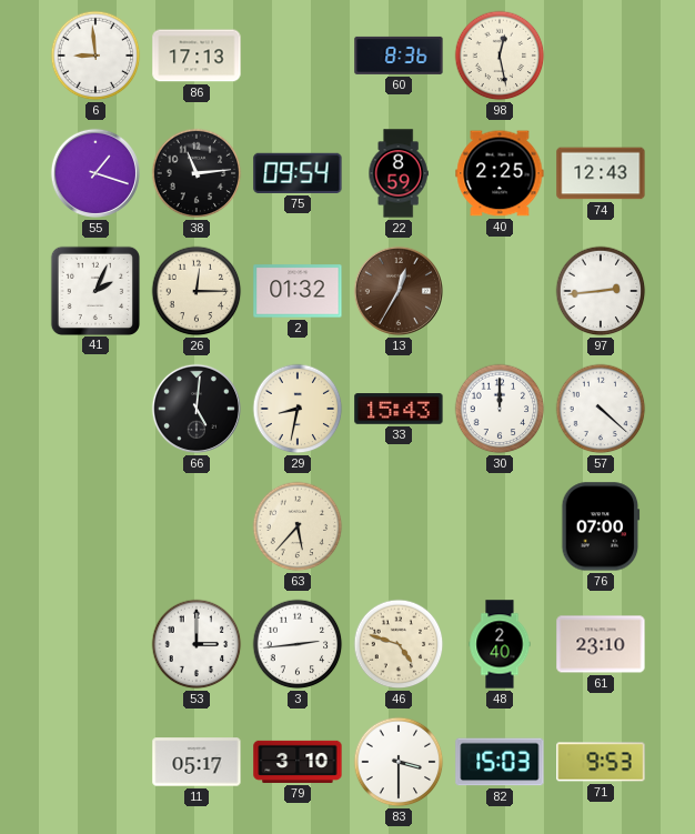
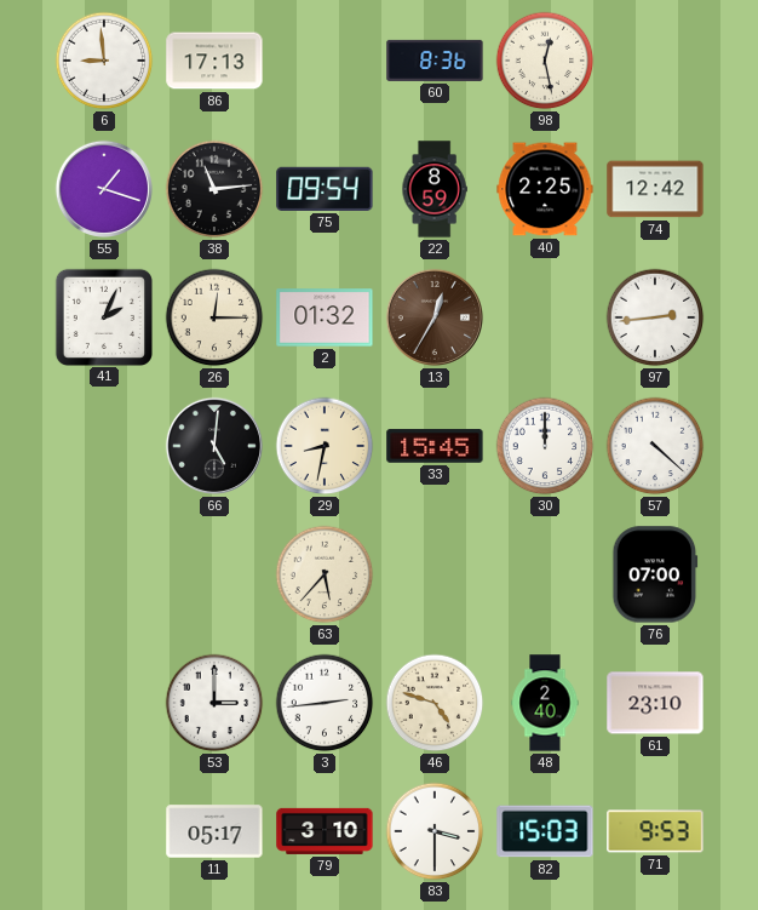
74: 12:43 -> 12:42
33: 15:43 -> 15:45
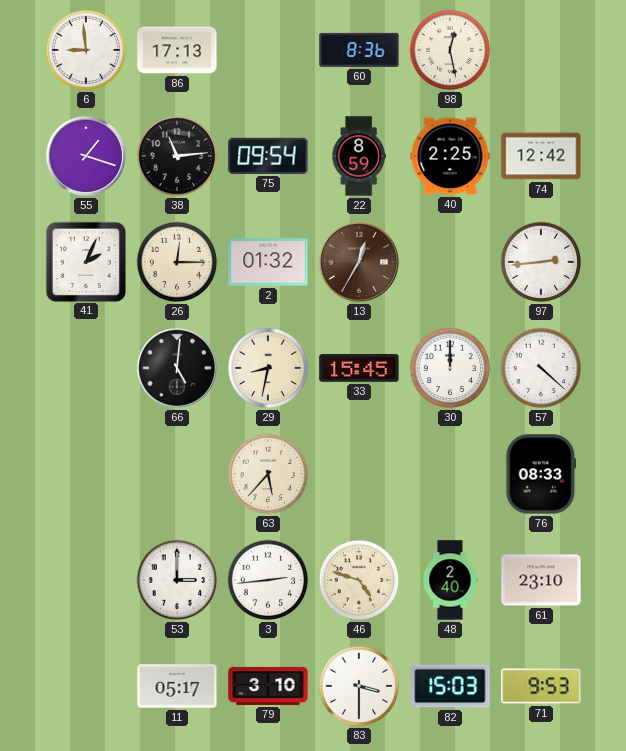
76: 07:00 -> 08:33
